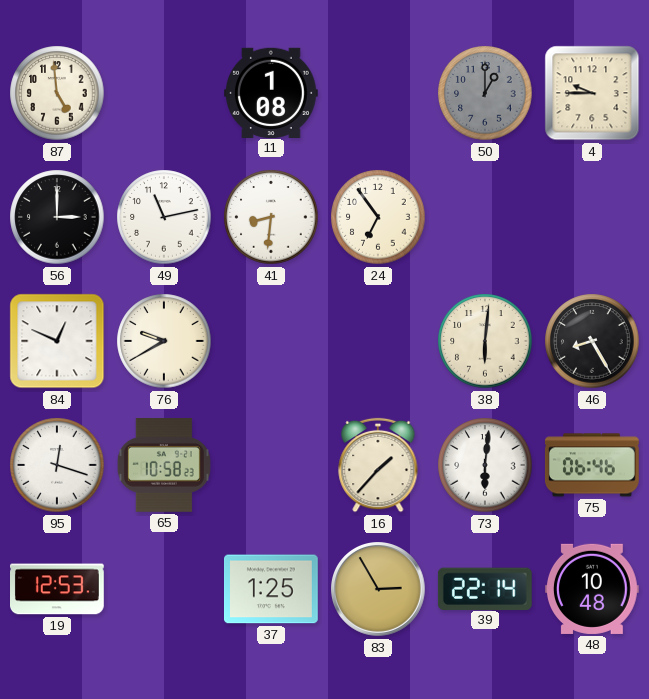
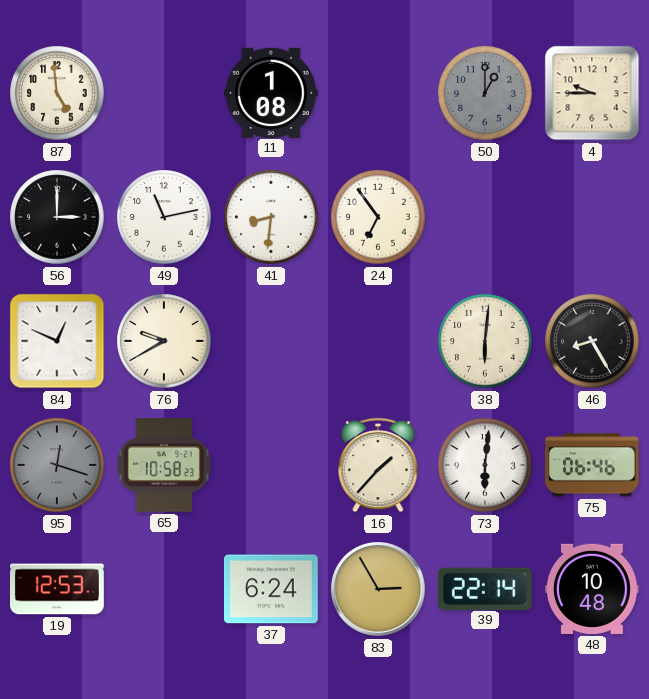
95 dial: white -> grey
37: 1:25 -> 6:24
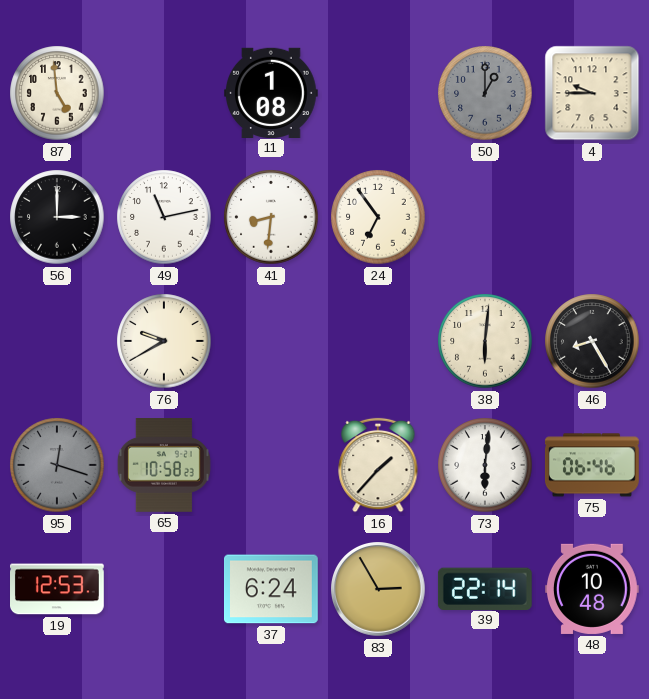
84: 12:49 -> none
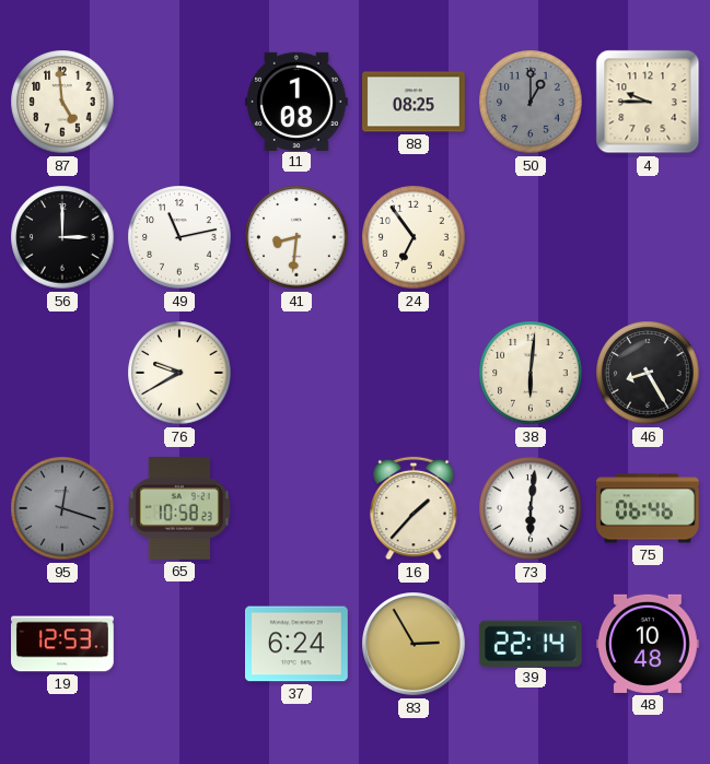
88: none -> 08:25
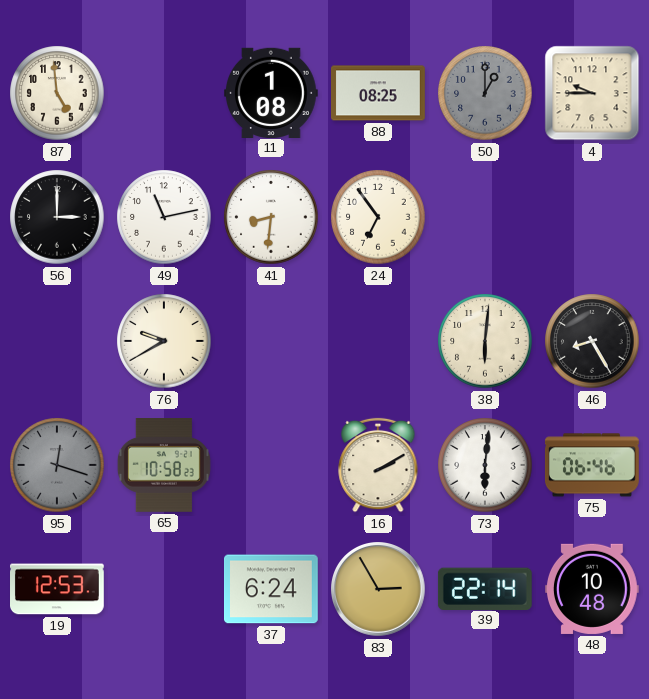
16: 1:37 -> 2:10
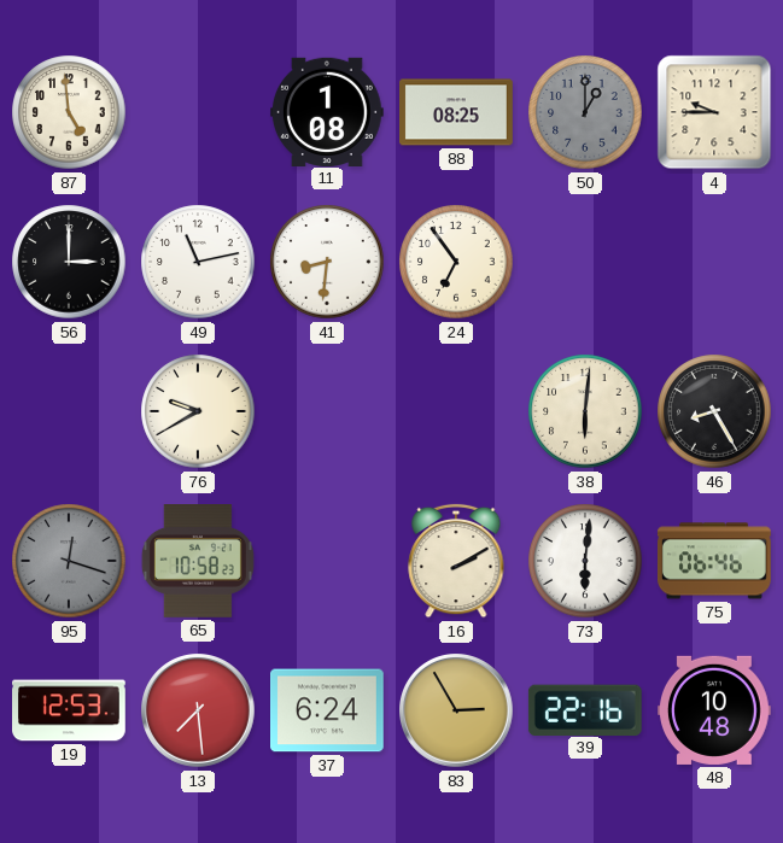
13: none -> 7:29
39: 22:14 -> 22:16
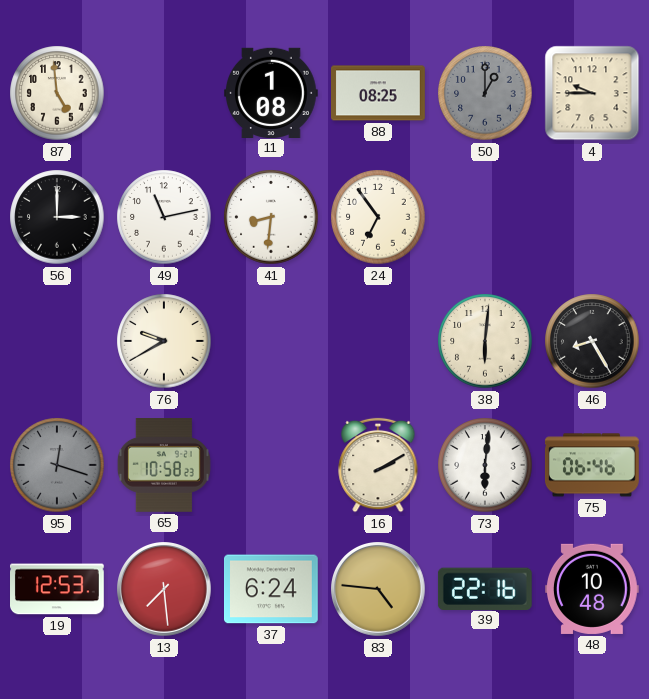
83: 2:55 -> 4:46
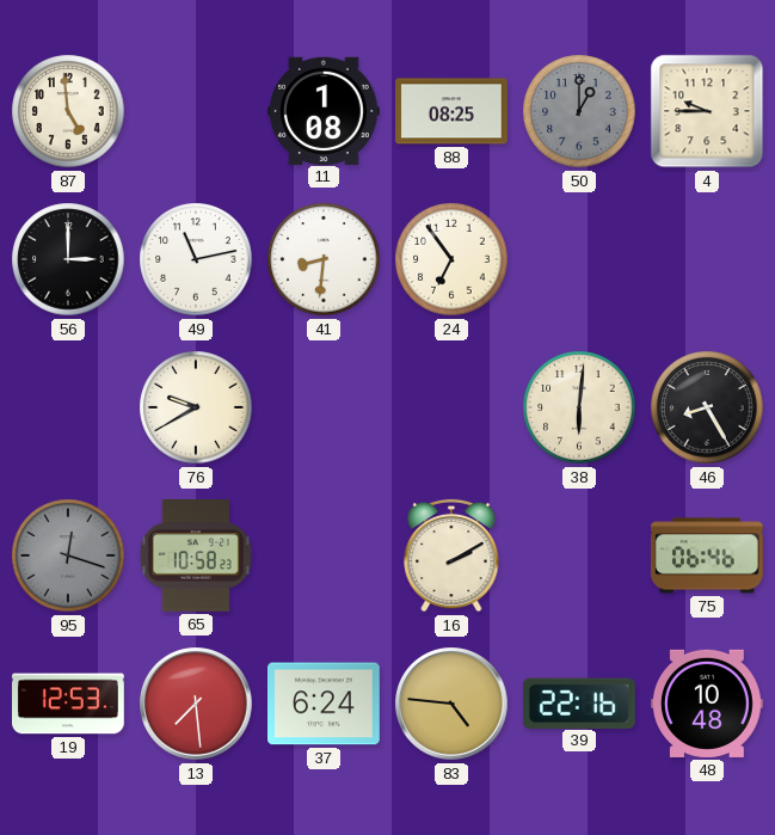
73: 6:01 -> none
